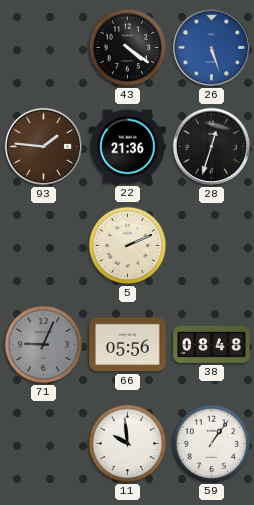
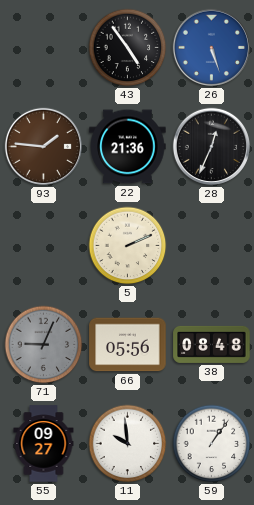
43: 4:21 -> 4:54
28: 12:33 -> 12:34
55: none -> 09:27
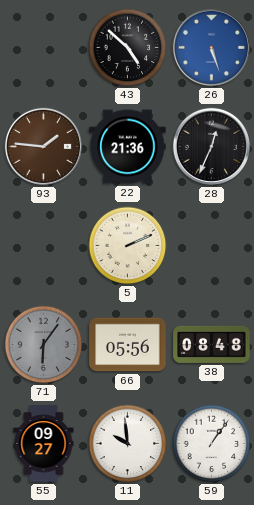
43: 4:54 -> 4:52
71: 9:04 -> 6:06
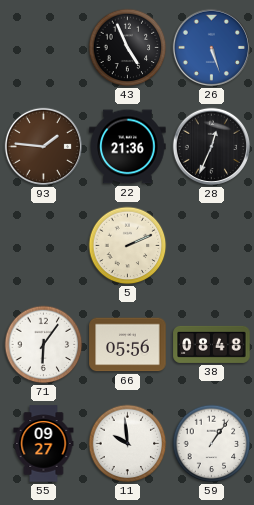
43: 4:52 -> 4:56
71 dial: grey -> white
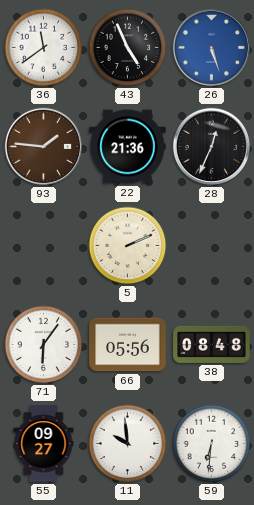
36: none -> 11:39
59: 1:06 -> 6:31
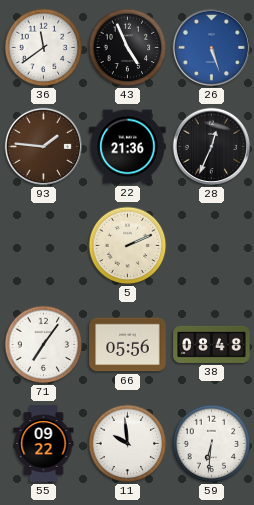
71: 6:06 -> 7:06
55: 09:27 -> 09:22
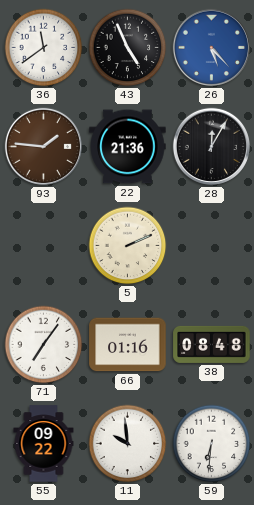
26: 5:27 -> 5:23
28: 12:34 -> 12:05
66: 05:56 -> 01:16
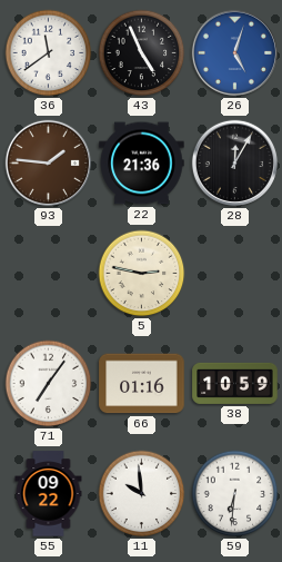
26: 5:23 -> 5:03
5: 2:11 -> 2:47
38: 08:48 -> 10:59
